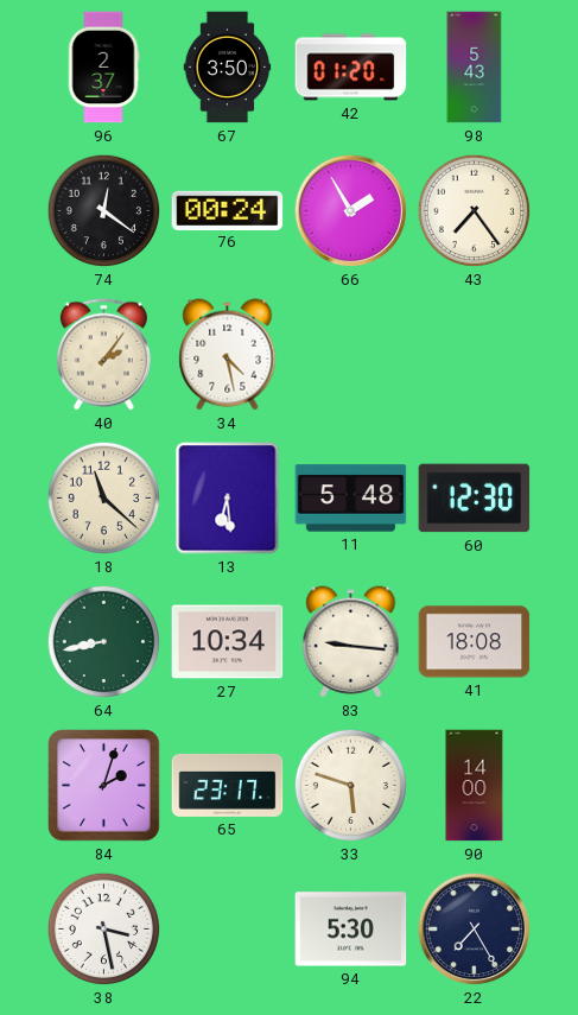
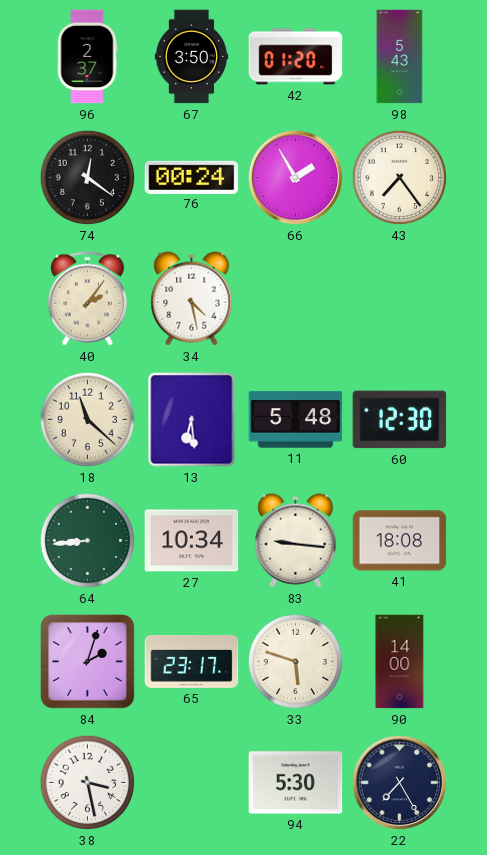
64: 8:43 -> 8:44
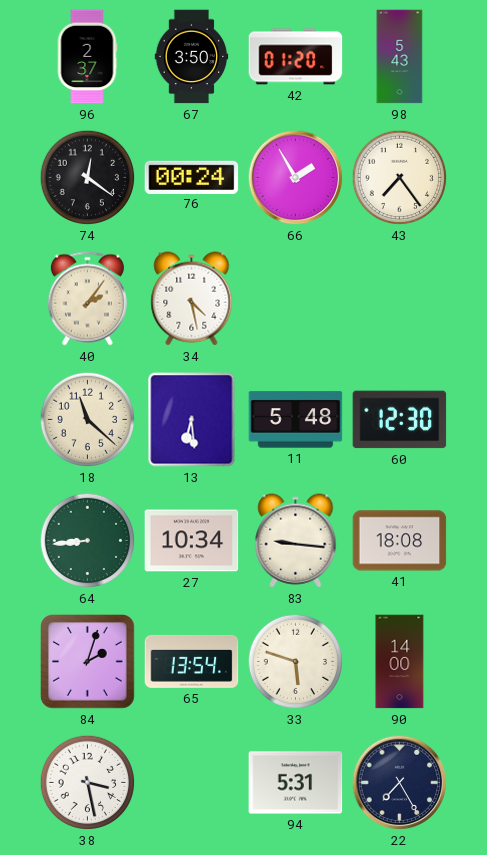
65: 23:17 -> 13:54
94: 5:30 -> 5:31
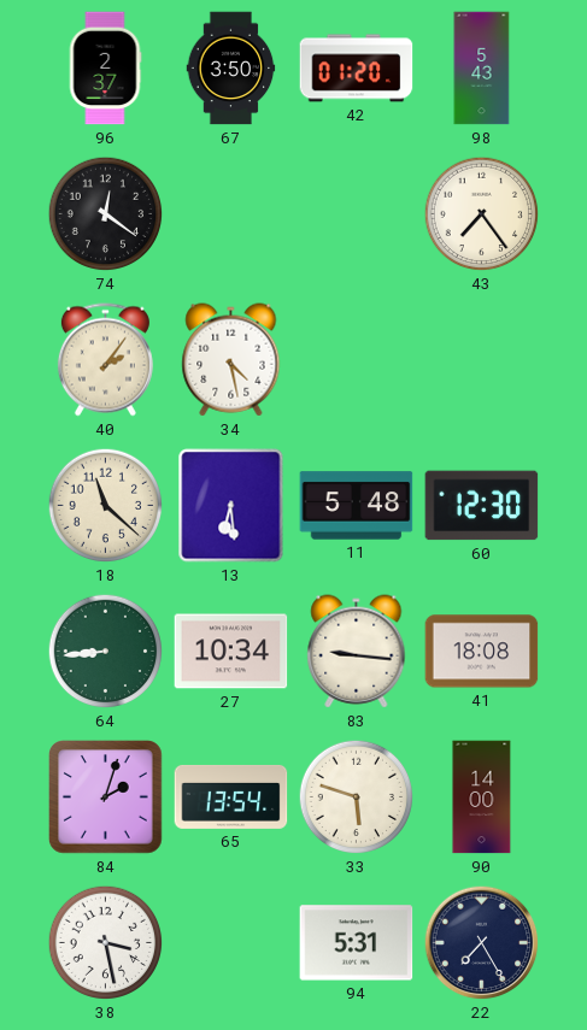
76: 00:24 -> none
66: 1:55 -> none
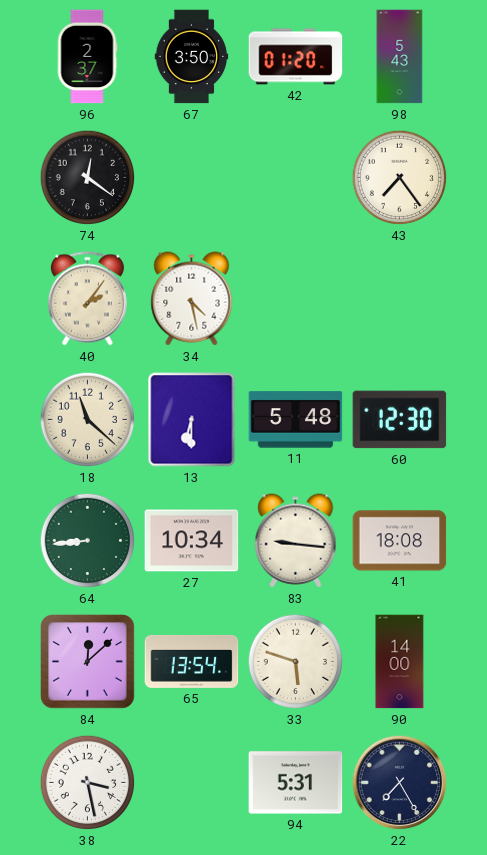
13: 6:29 -> 6:30
84: 2:03 -> 12:08
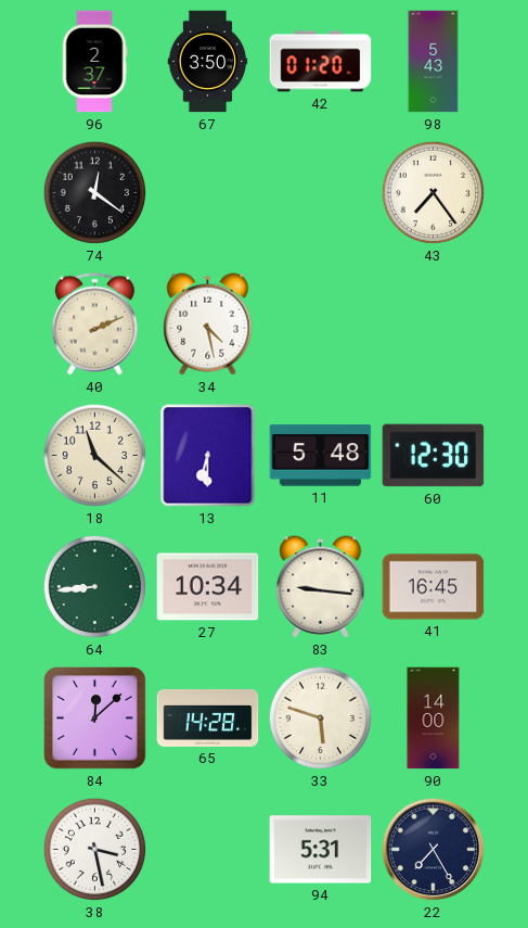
40: 2:06 -> 2:11
41: 18:08 -> 16:45
65: 13:54 -> 14:28
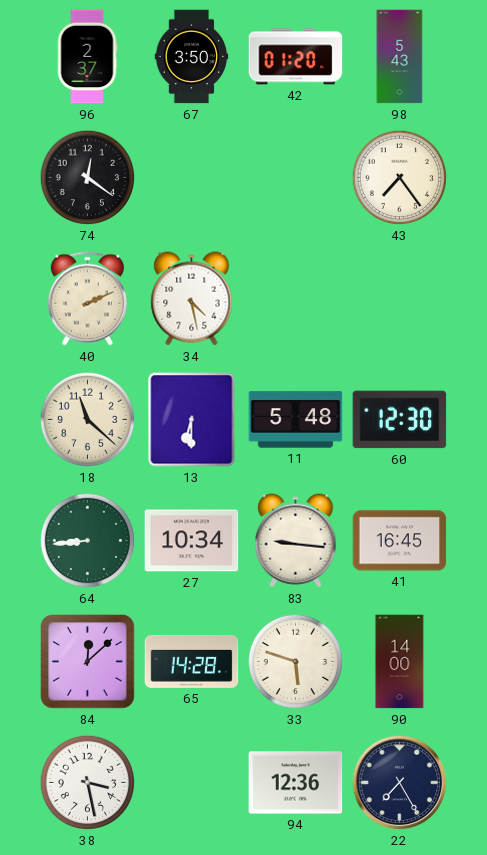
94: 5:31 -> 12:36
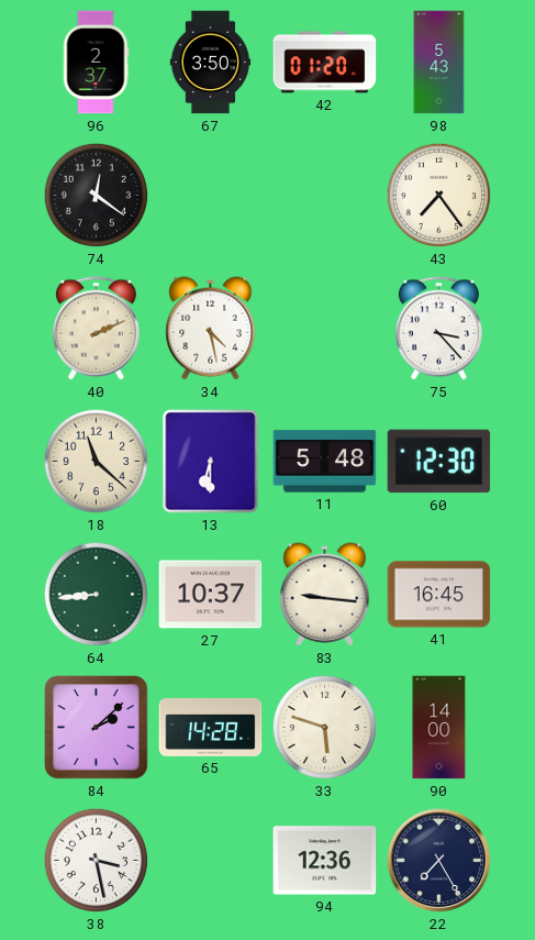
75: none -> 3:23
27: 10:34 -> 10:37
84: 12:08 -> 2:08
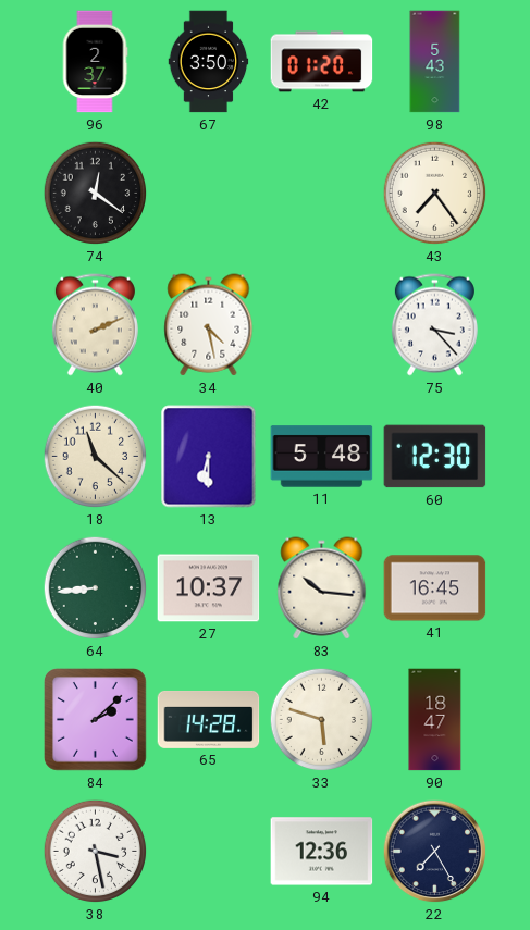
83: 9:16 -> 10:16
90: 14:00 -> 18:47
